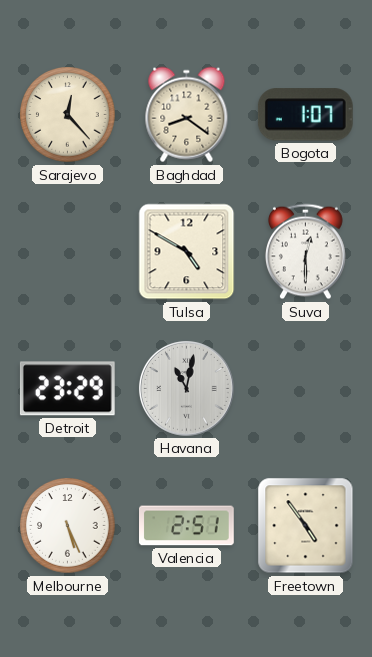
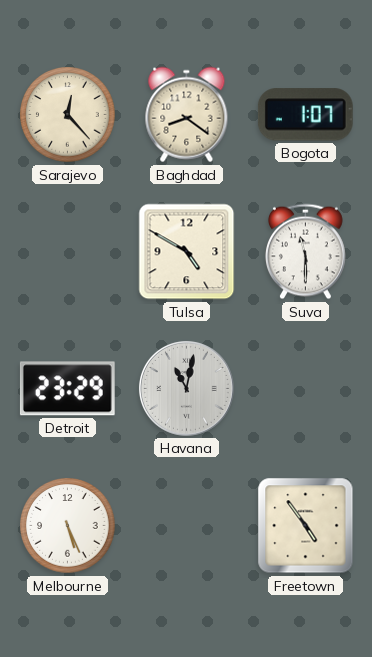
Suva: 12:30 -> 11:30
Valencia: 2:51 -> none
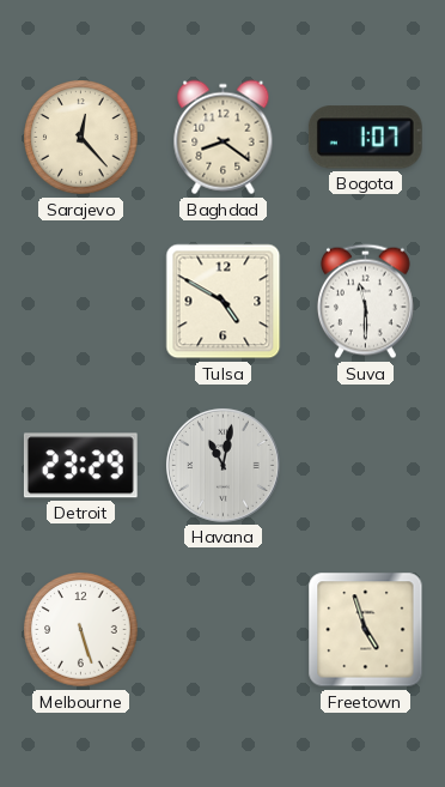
Melbourne: 5:26 -> 5:27
Freetown: 4:54 -> 4:57
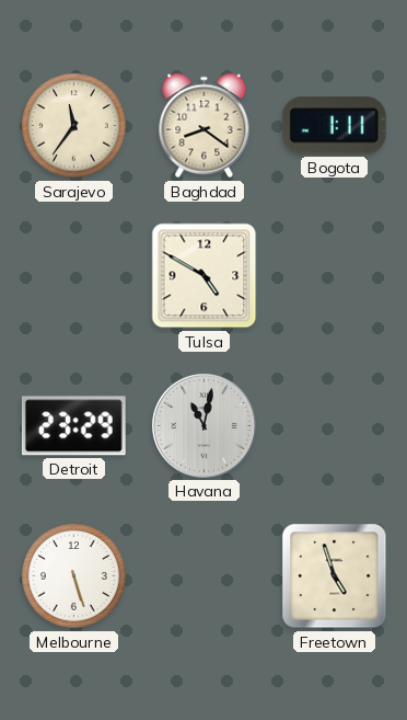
Sarajevo: 12:23 -> 11:36
Bogota: 1:07 -> 1:11
Suva: 11:30 -> none
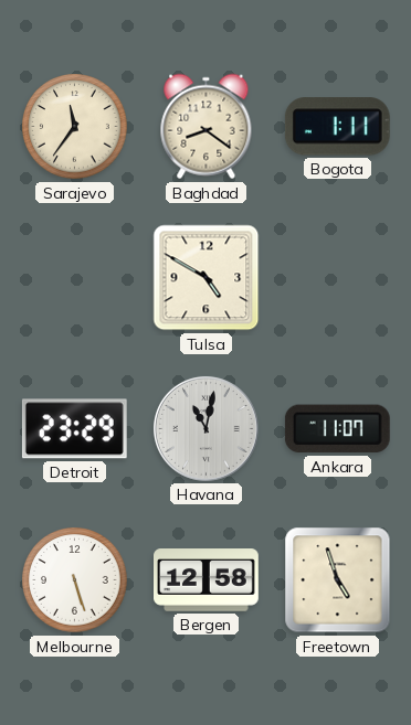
Ankara: none -> 11:07
Bergen: none -> 12:58
